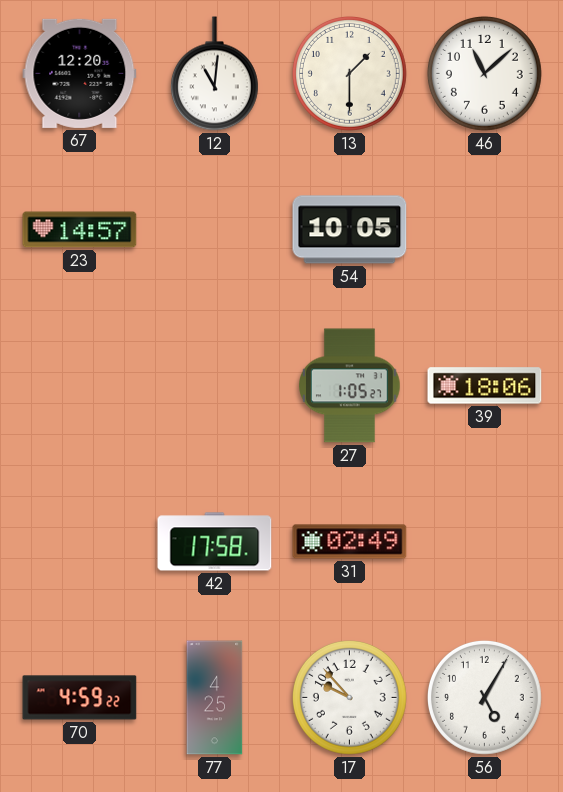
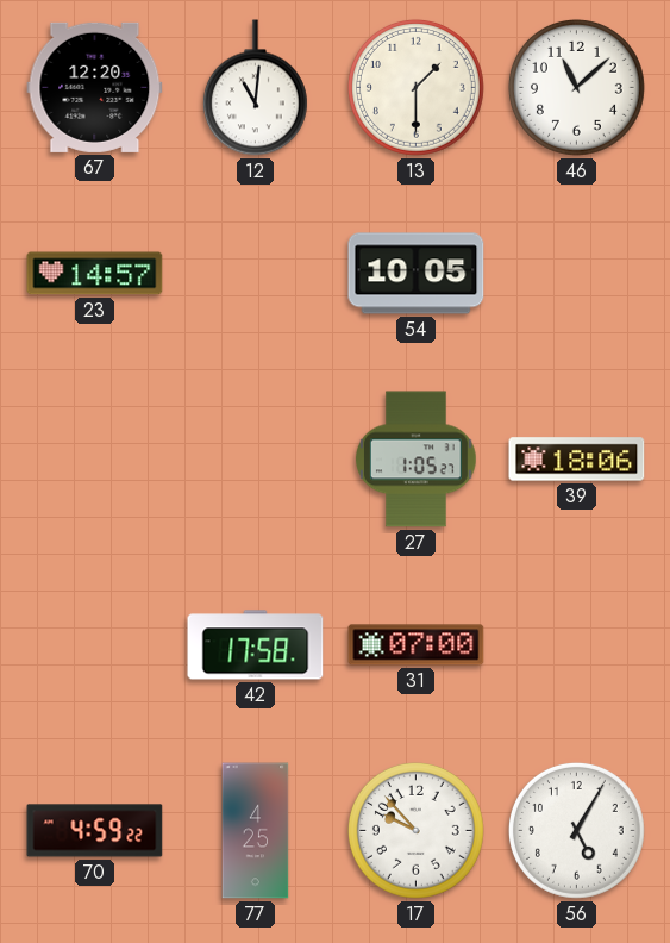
31: 02:49 -> 07:00
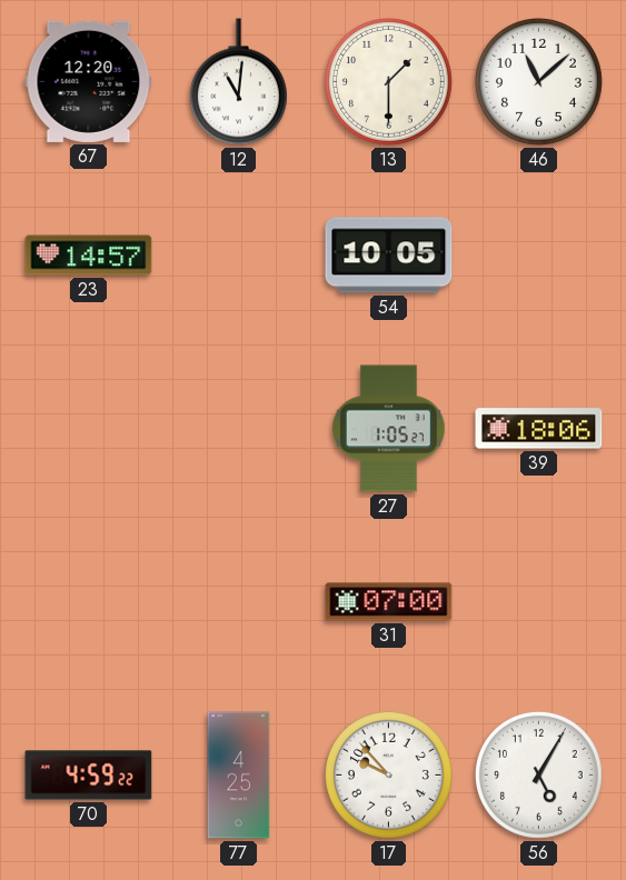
42: 17:58 -> none
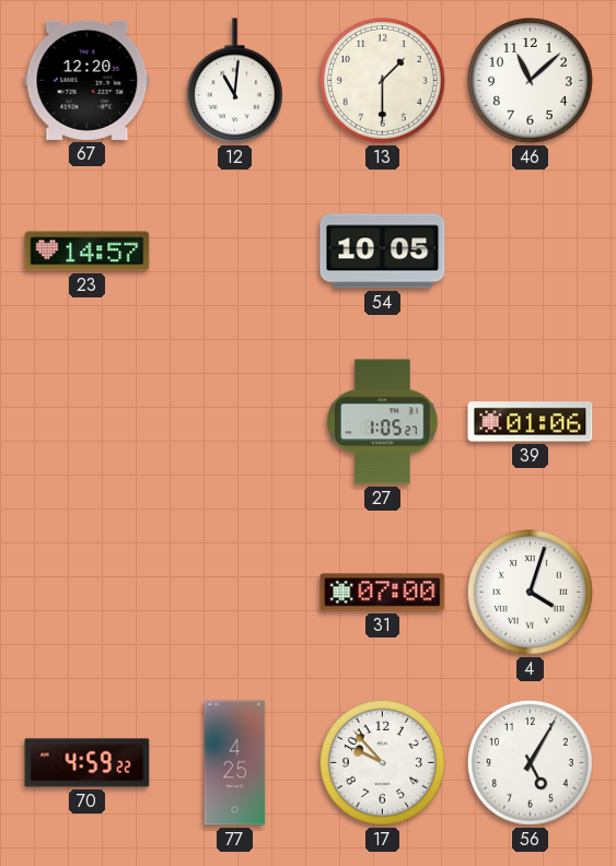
39: 18:06 -> 01:06
4: none -> 4:03
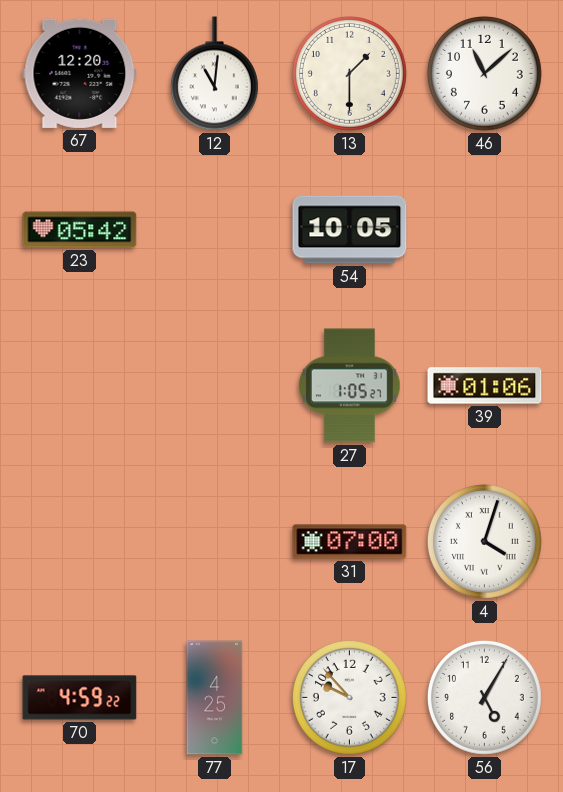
23: 14:57 -> 05:42
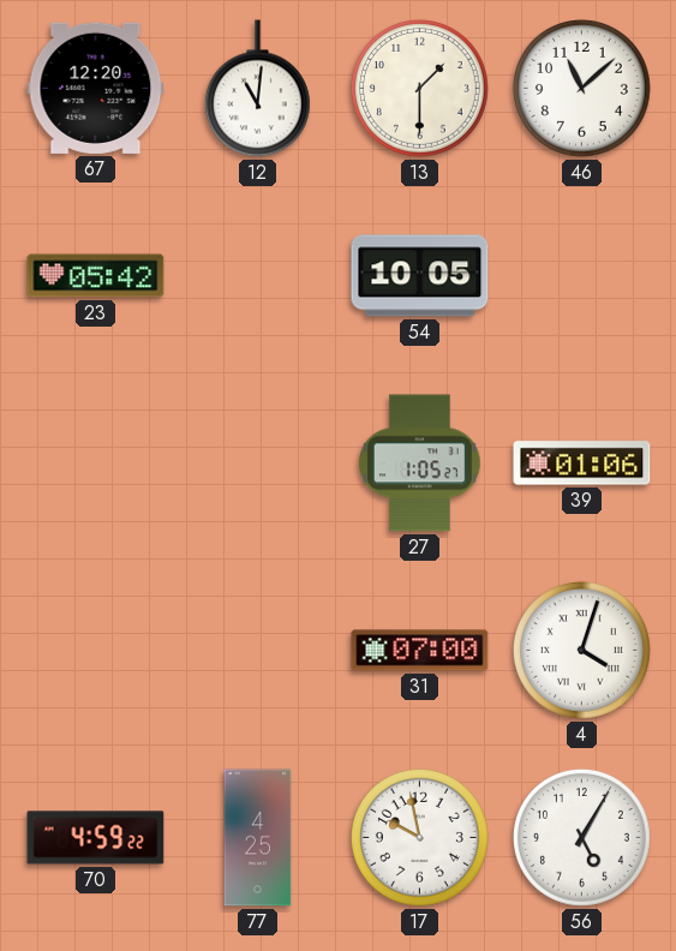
17: 9:53 -> 9:58
